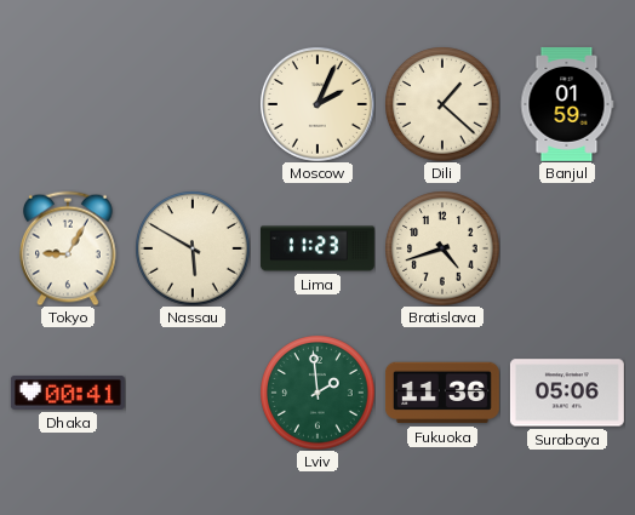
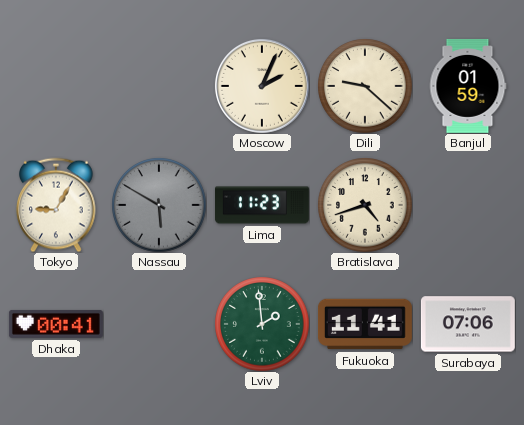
Dili: 1:22 -> 9:22
Nassau dial: cream -> grey
Fukuoka: 11:36 -> 11:41
Surabaya: 05:06 -> 07:06
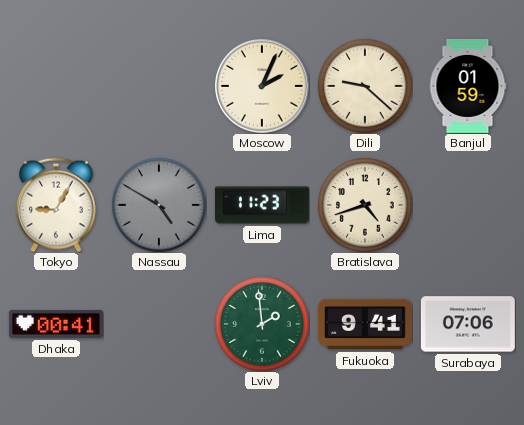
Nassau: 5:50 -> 4:50
Fukuoka: 11:41 -> 9:41
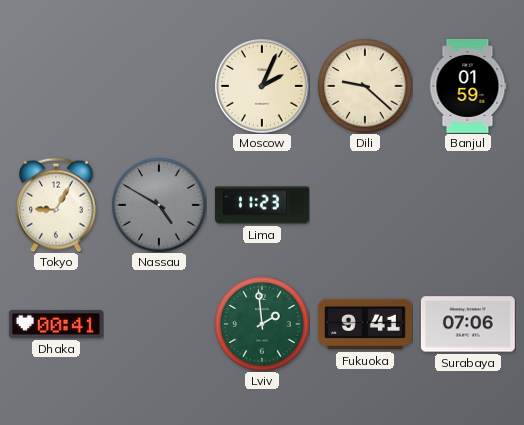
Bratislava: 4:42 -> none
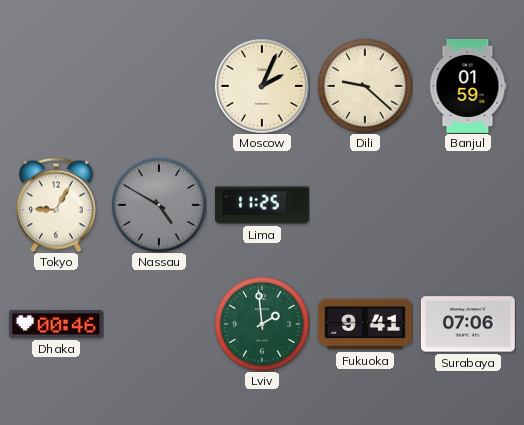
Lima: 11:23 -> 11:25
Dhaka: 00:41 -> 00:46
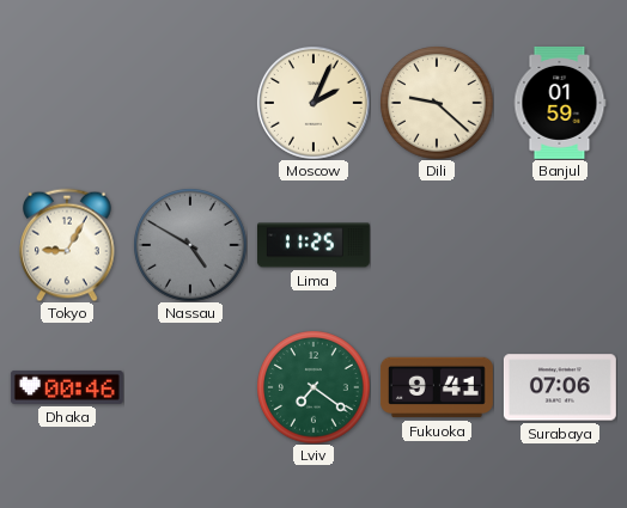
Lviv: 1:59 -> 7:21
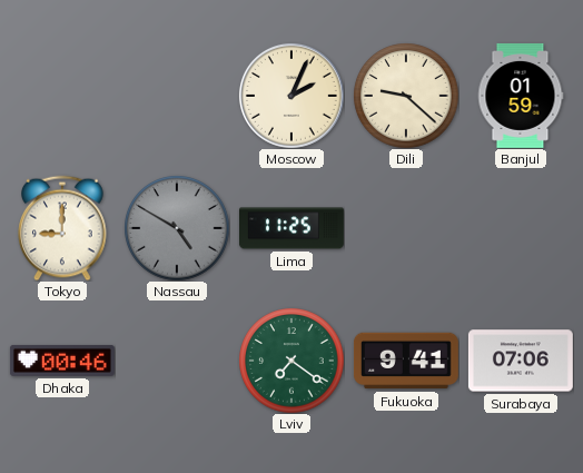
Tokyo: 9:05 -> 9:00
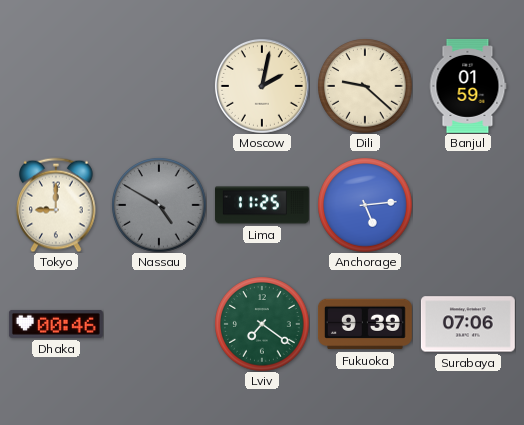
Moscow: 2:04 -> 2:02
Anchorage: none -> 5:14
Fukuoka: 9:41 -> 9:39
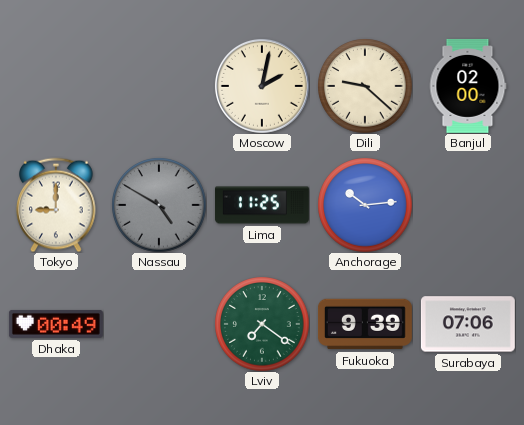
Banjul: 01:59 -> 02:00
Anchorage: 5:14 -> 10:14
Dhaka: 00:46 -> 00:49
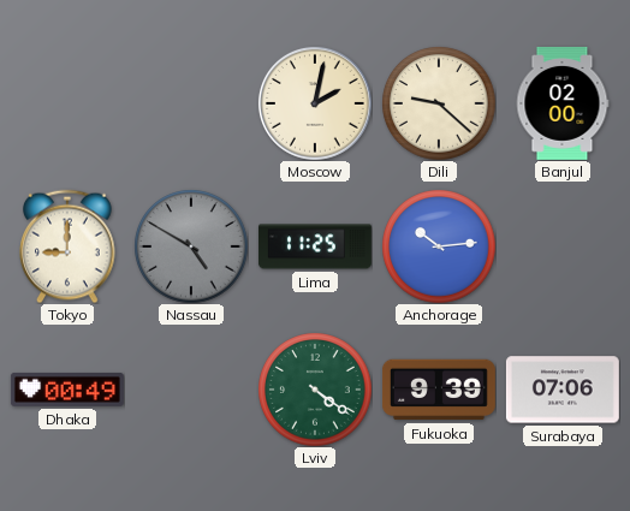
Lviv: 7:21 -> 4:21
